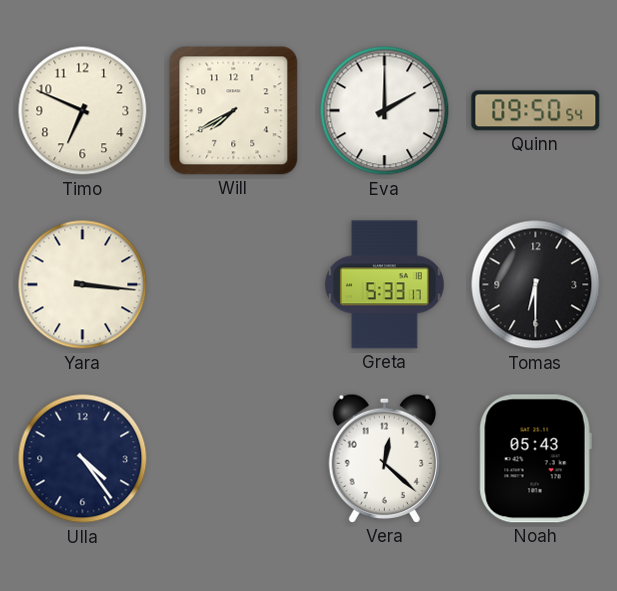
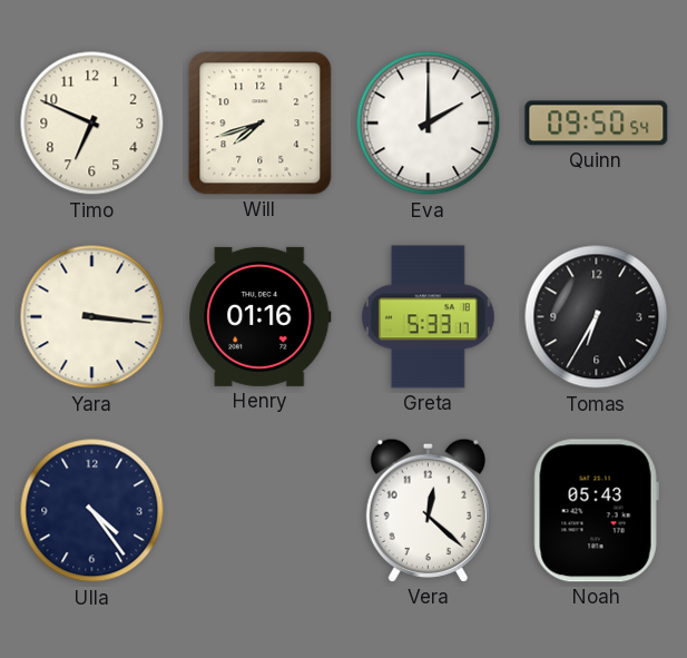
Will: 7:40 -> 7:42
Henry: none -> 01:16
Tomas: 6:30 -> 6:35
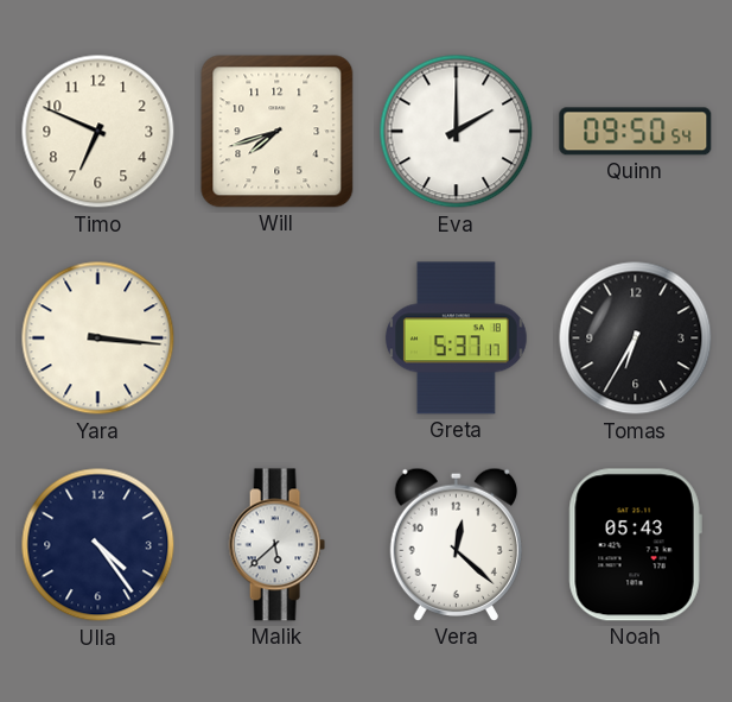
Henry: 01:16 -> none
Greta: 5:33 -> 5:37
Malik: none -> 5:38
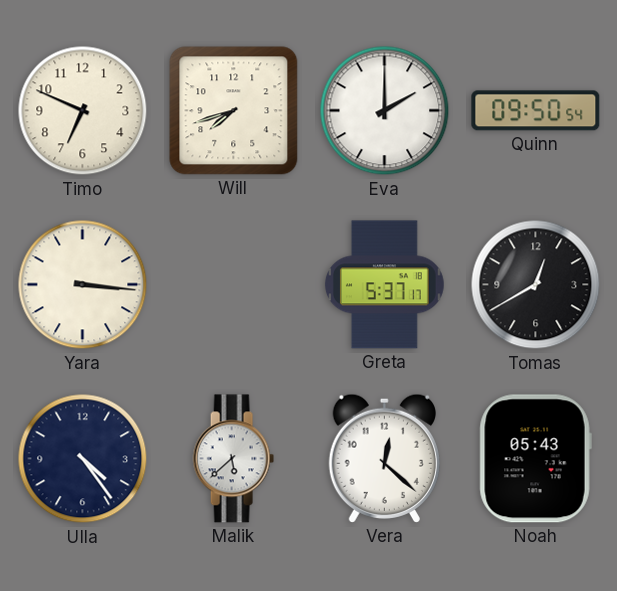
Tomas: 6:35 -> 12:40
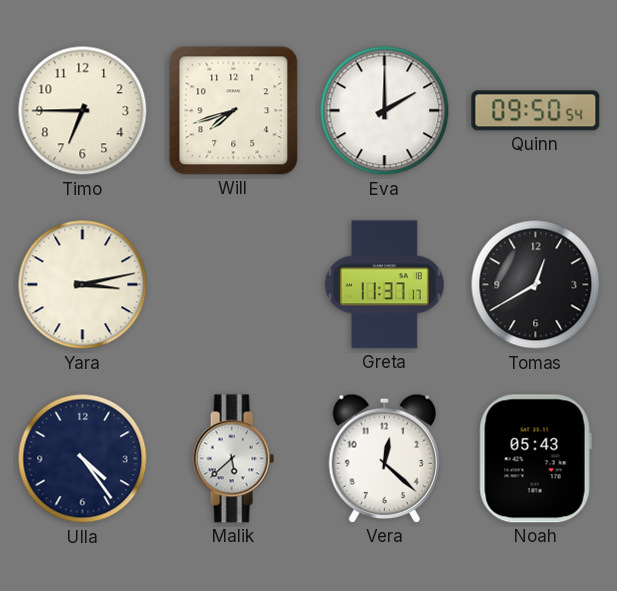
Timo: 6:49 -> 6:45
Yara: 3:16 -> 3:13
Greta: 5:37 -> 11:37
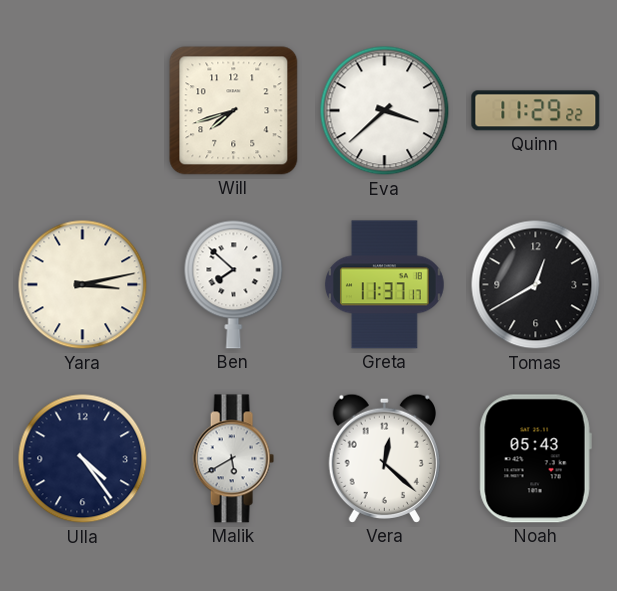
Timo: 6:45 -> none
Eva: 2:00 -> 3:38
Quinn: 09:50 -> 11:29
Ben: none -> 7:52
Malik: 5:38 -> 5:40
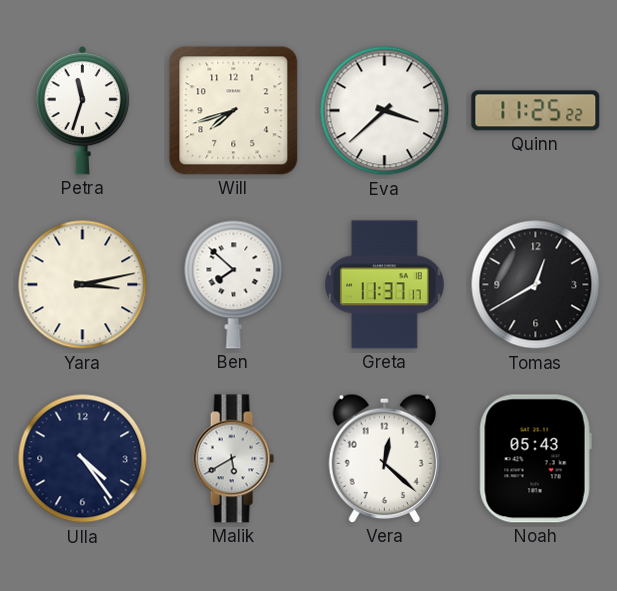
Petra: none -> 11:33
Quinn: 11:29 -> 11:25
